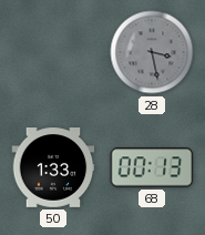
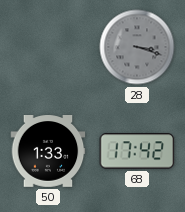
28: 3:28 -> 3:18
68: 00:13 -> 17:42
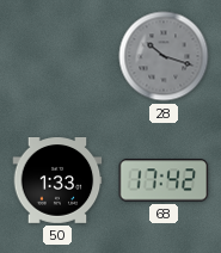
28: 3:18 -> 10:18
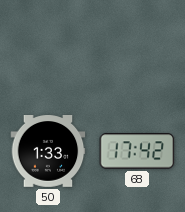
28: 10:18 -> none
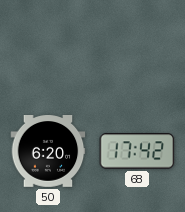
50: 1:33 -> 6:20
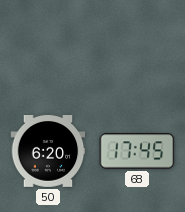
68: 17:42 -> 17:45
